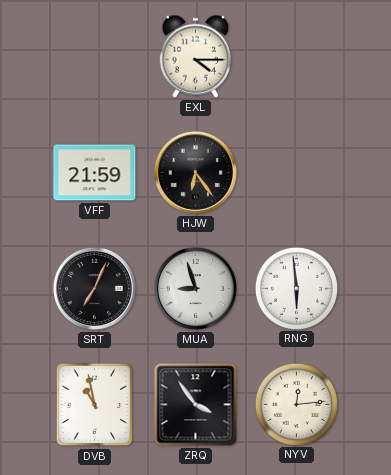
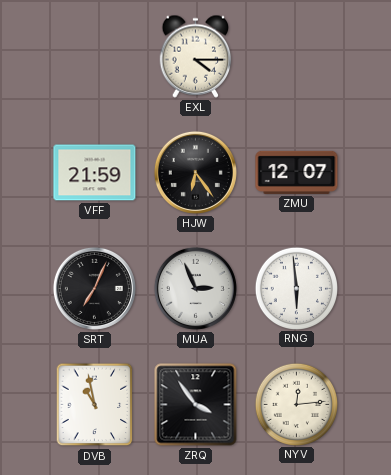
ZMU: none -> 12:07
MUA: 8:57 -> 2:56
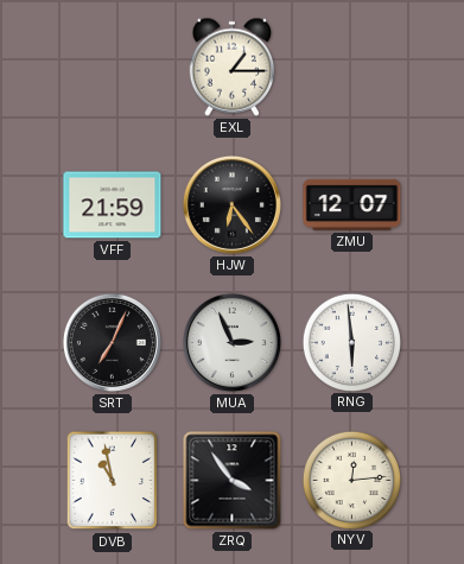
EXL: 4:15 -> 1:15
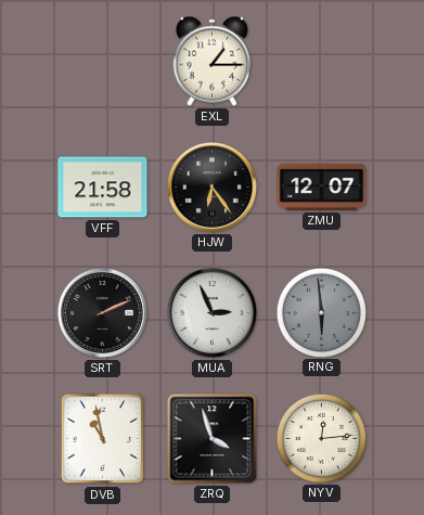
VFF: 21:59 -> 21:58
SRT: 7:04 -> 2:11
RNG dial: white -> grey
ZRQ: 3:54 -> 3:57
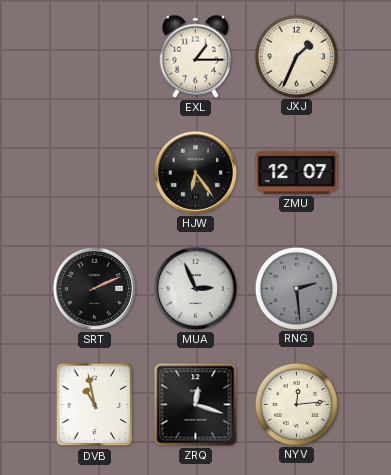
JXJ: none -> 1:34
VFF: 21:58 -> none
RNG: 5:59 -> 2:29
ZRQ: 3:57 -> 12:18
